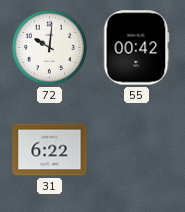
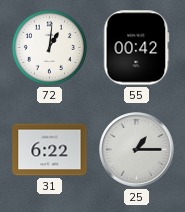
72: 10:01 -> 1:01
25: none -> 1:15
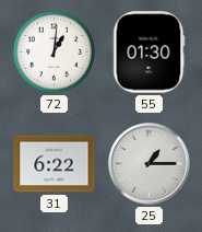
55: 00:42 -> 01:30
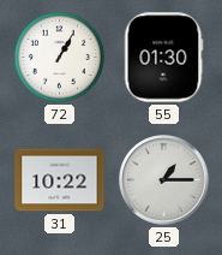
72: 1:01 -> 1:05
31: 6:22 -> 10:22
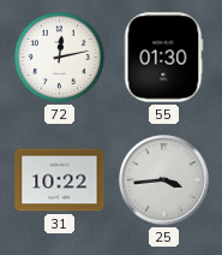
72: 1:05 -> 12:13
25: 1:15 -> 3:44
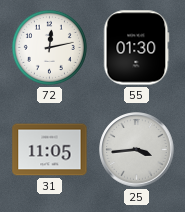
31: 10:22 -> 11:05
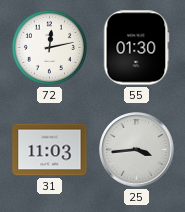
31: 11:05 -> 11:03
